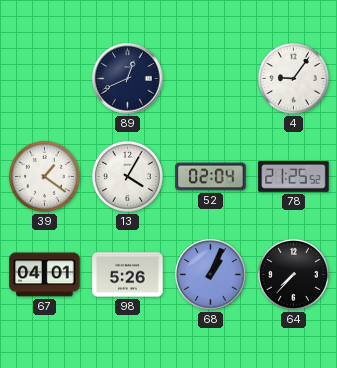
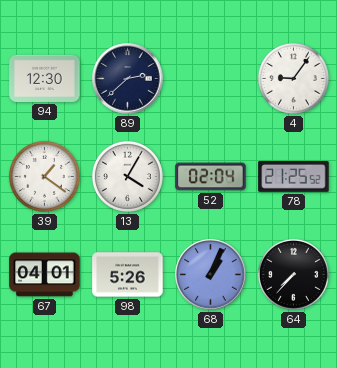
94: none -> 12:30
89: 12:41 -> 2:38
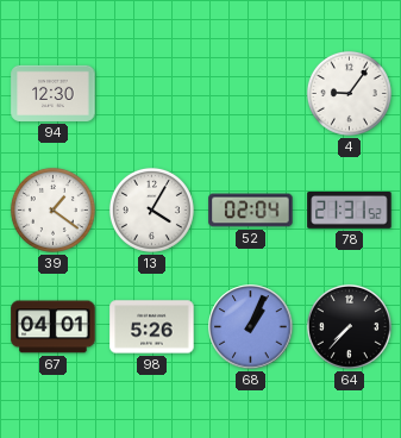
89: 2:38 -> none
78: 21:25 -> 21:31
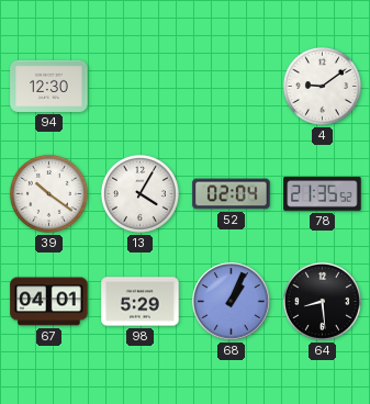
4: 9:06 -> 9:09
39: 1:21 -> 10:21
78: 21:31 -> 21:35
98: 5:26 -> 5:29
64: 7:37 -> 8:29
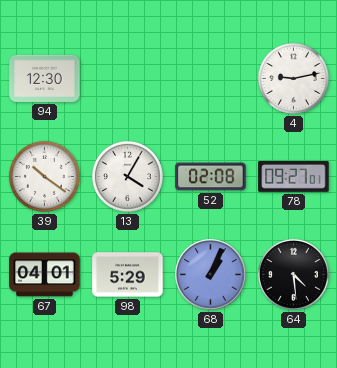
4: 9:09 -> 9:13
52: 02:04 -> 02:08
78: 21:35 -> 09:27
64: 8:29 -> 4:29
